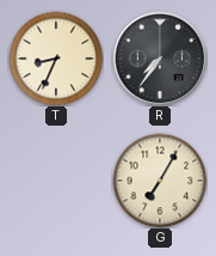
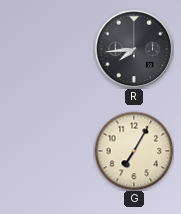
T: 8:34 -> none
R: 7:36 -> 7:44
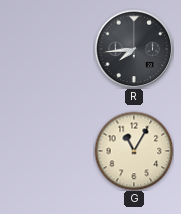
G: 7:05 -> 11:05
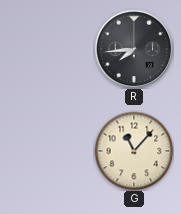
G: 11:05 -> 11:07
